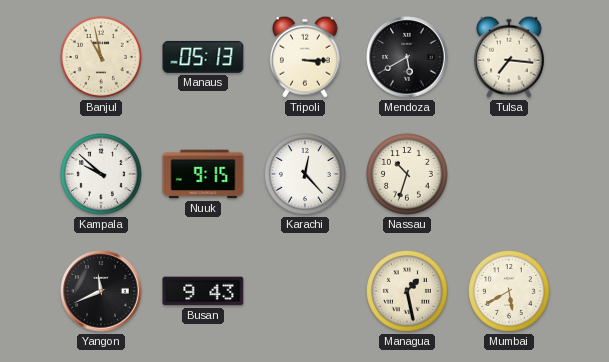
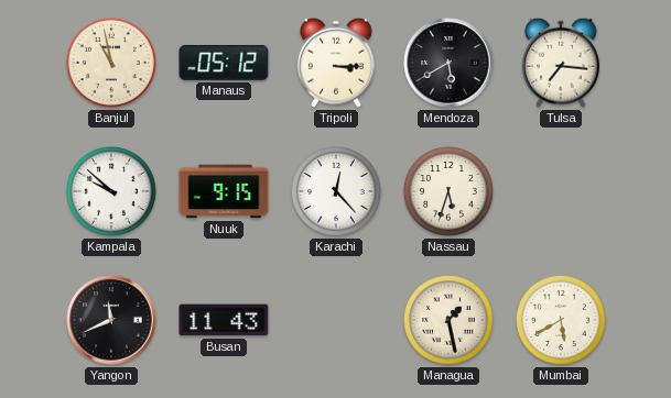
Manaus: 05:13 -> 05:12
Nassau: 10:33 -> 5:33
Busan: 9:43 -> 11:43
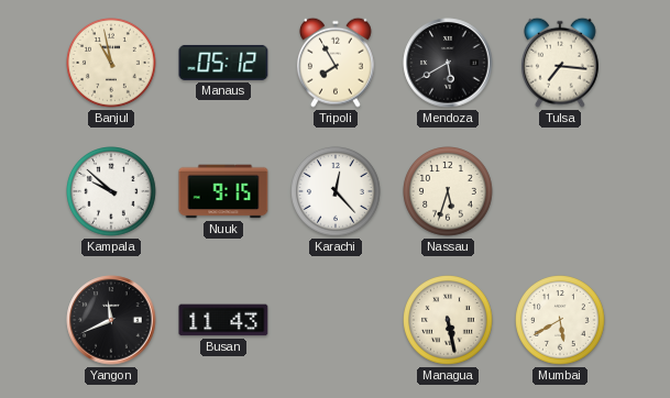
Tripoli: 3:15 -> 7:55
Managua: 1:28 -> 5:28
